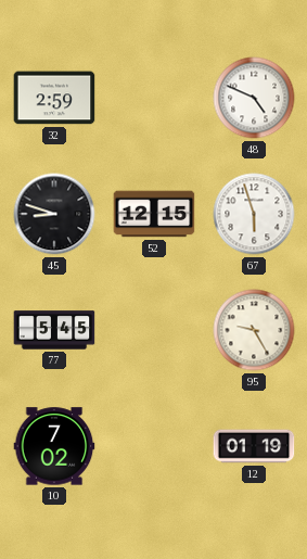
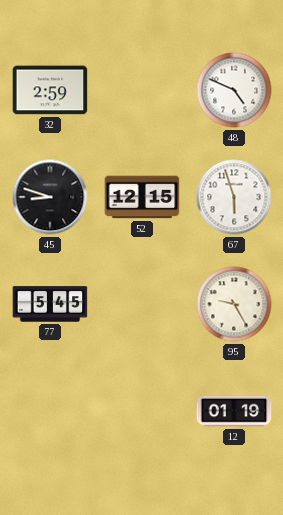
10: 7:02 -> none
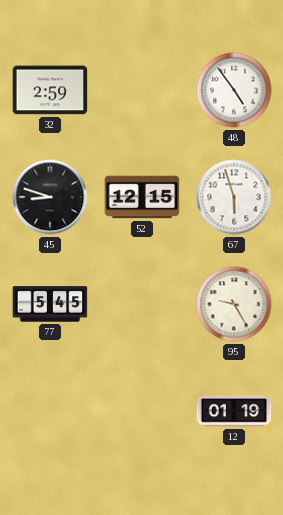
48: 4:49 -> 4:54
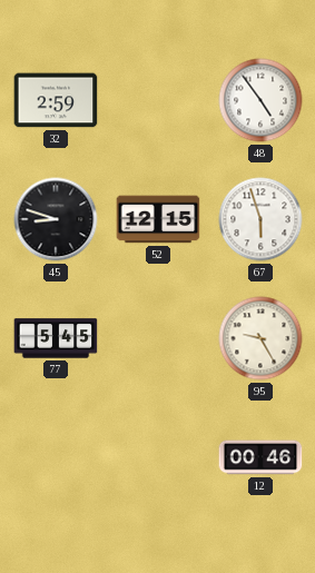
12: 01:19 -> 00:46
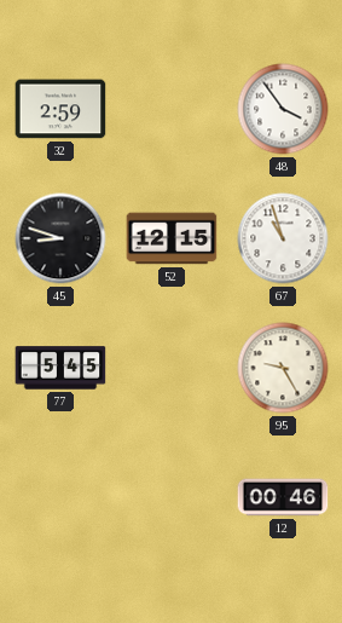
48: 4:54 -> 3:54
67: 5:57 -> 10:57
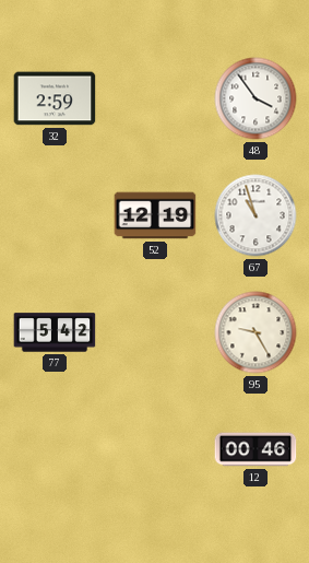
45: 8:48 -> none
52: 12:15 -> 12:19
77: 5:45 -> 5:42
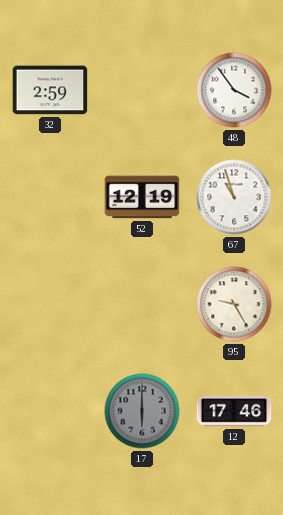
77: 5:42 -> none
17: none -> 6:00
12: 00:46 -> 17:46
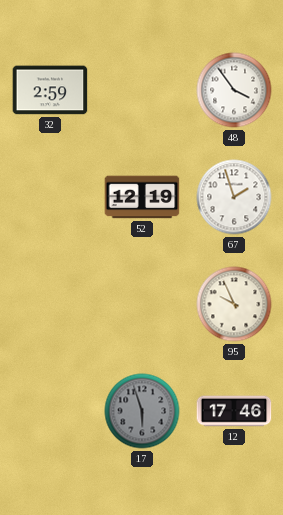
67: 10:57 -> 1:57
95: 9:25 -> 9:56
17: 6:00 -> 5:57
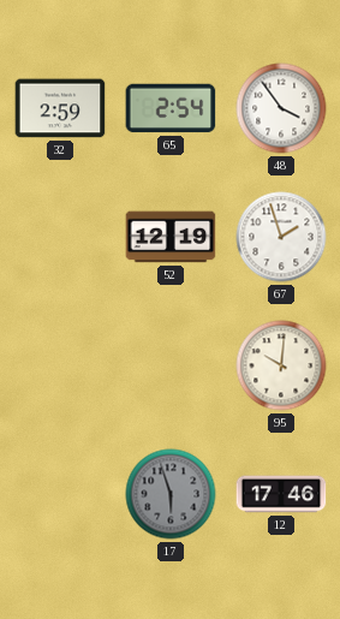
65: none -> 2:54
95: 9:56 -> 10:01
